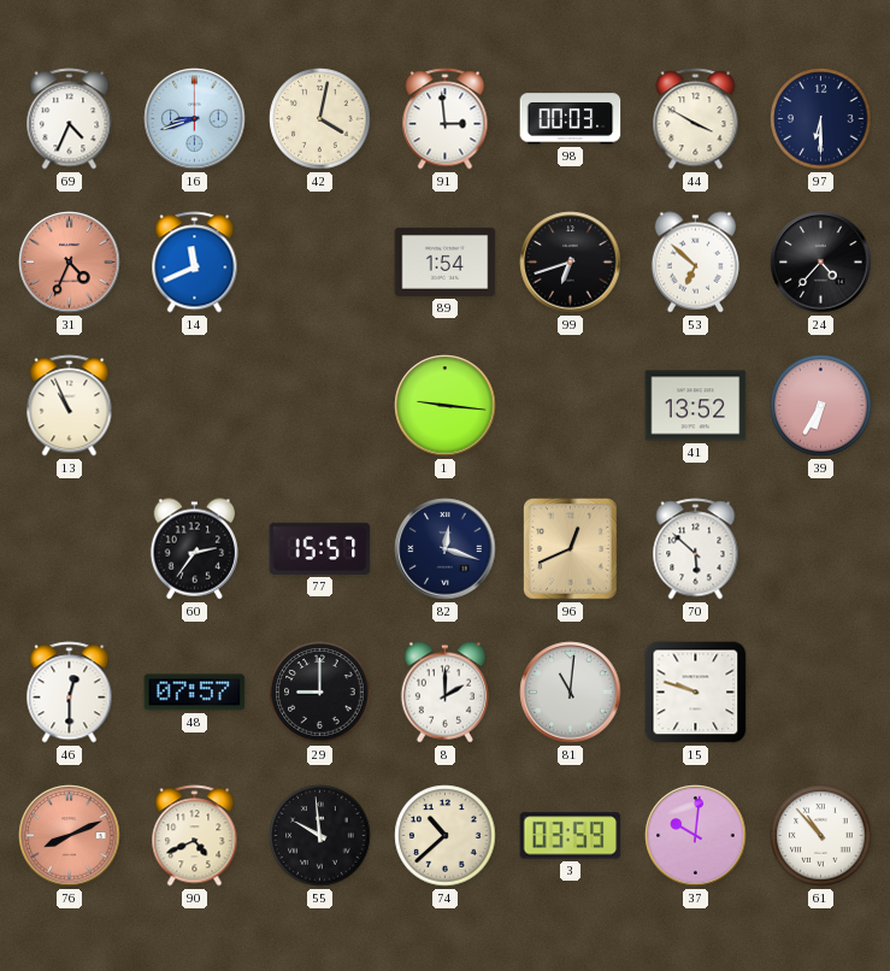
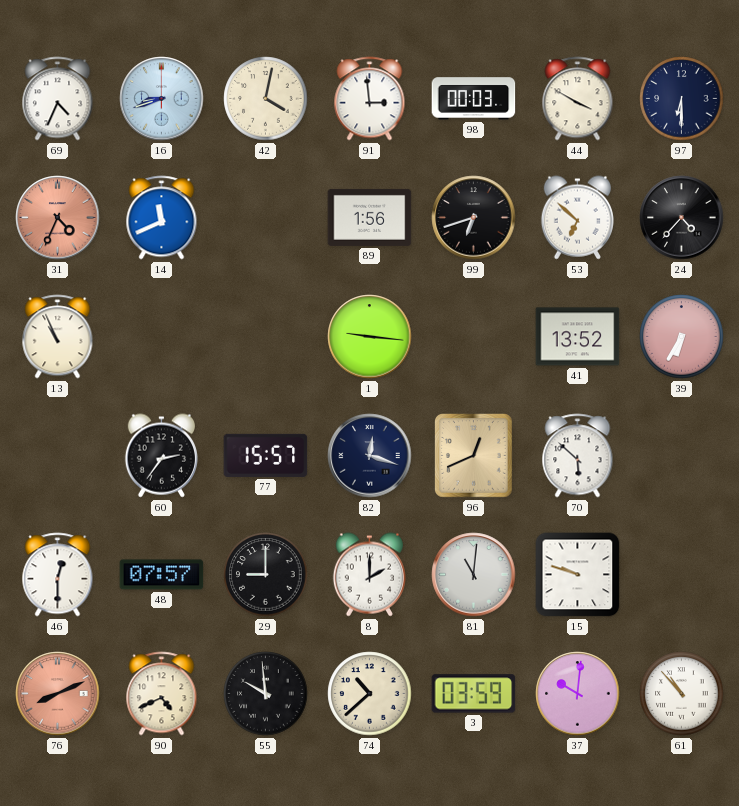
89: 1:54 -> 1:56
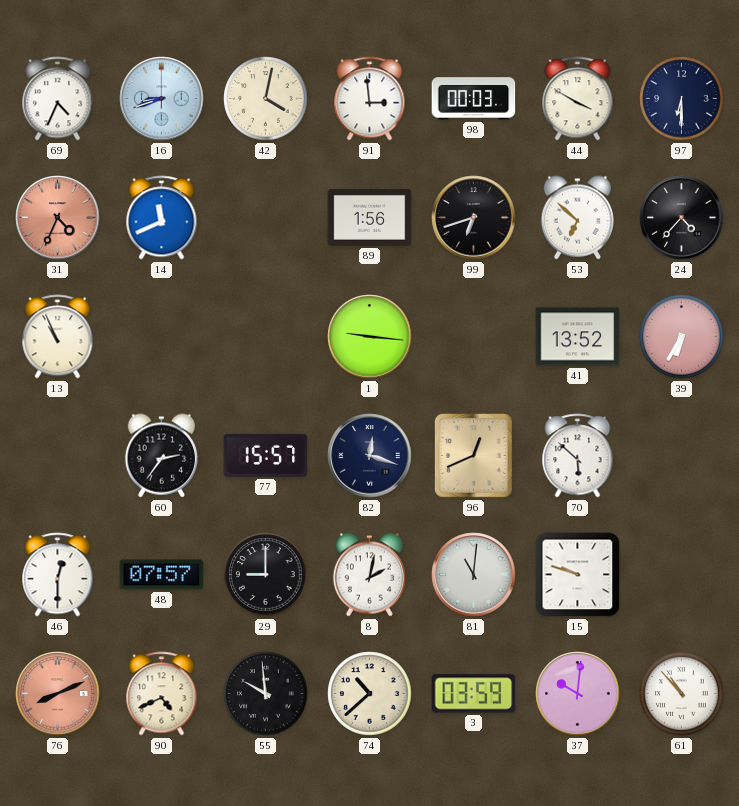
8: 2:00 -> 2:02
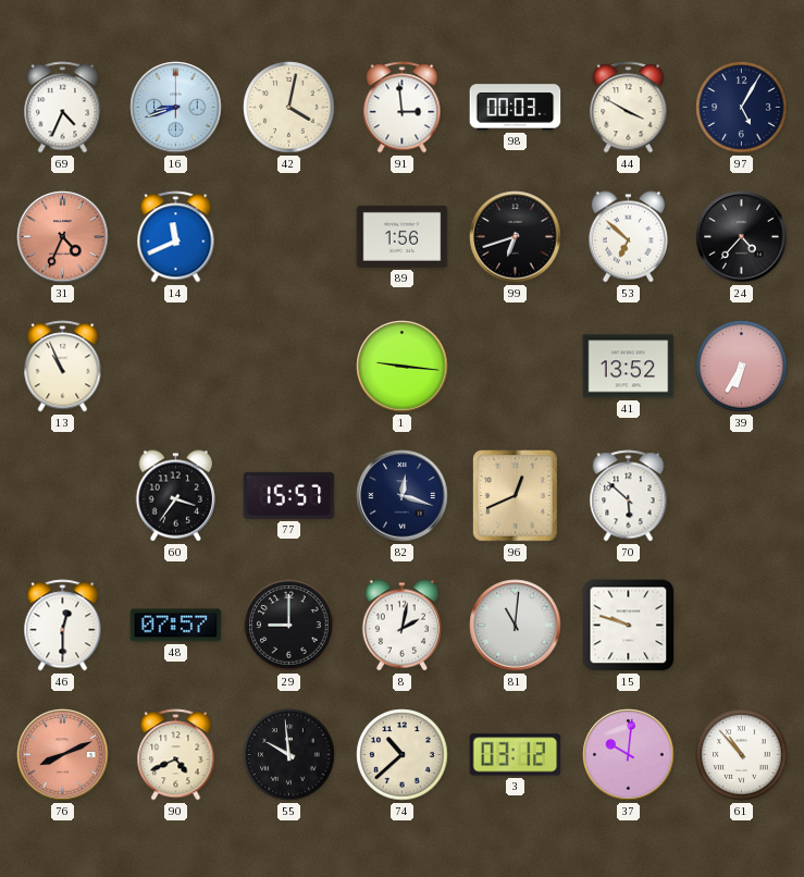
97: 6:30 -> 5:05
60: 2:36 -> 3:36
3: 03:59 -> 03:12
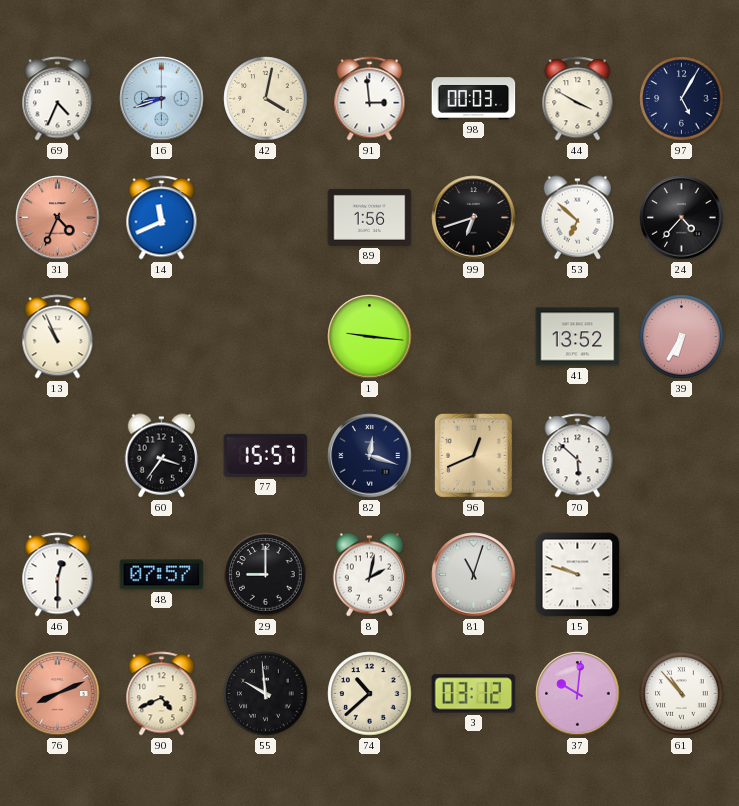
81: 11:01 -> 11:03
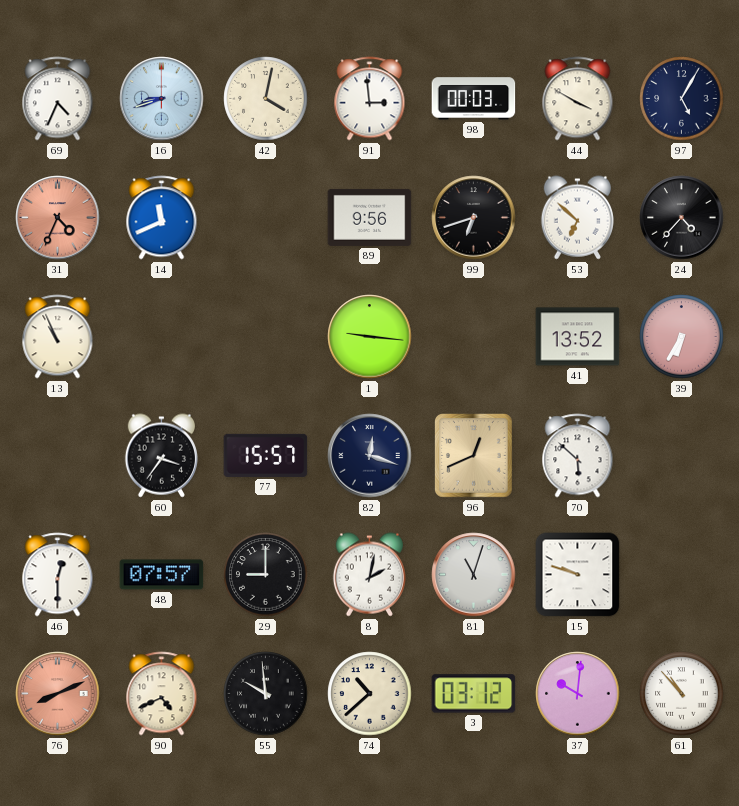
89: 1:56 -> 9:56
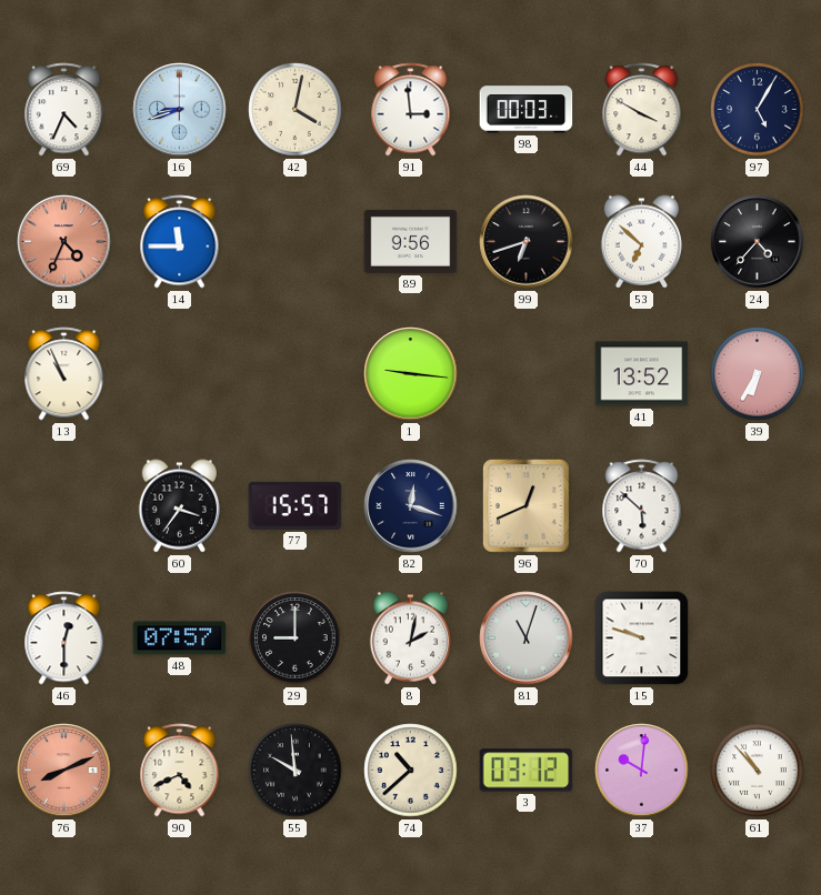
14: 11:41 -> 11:45
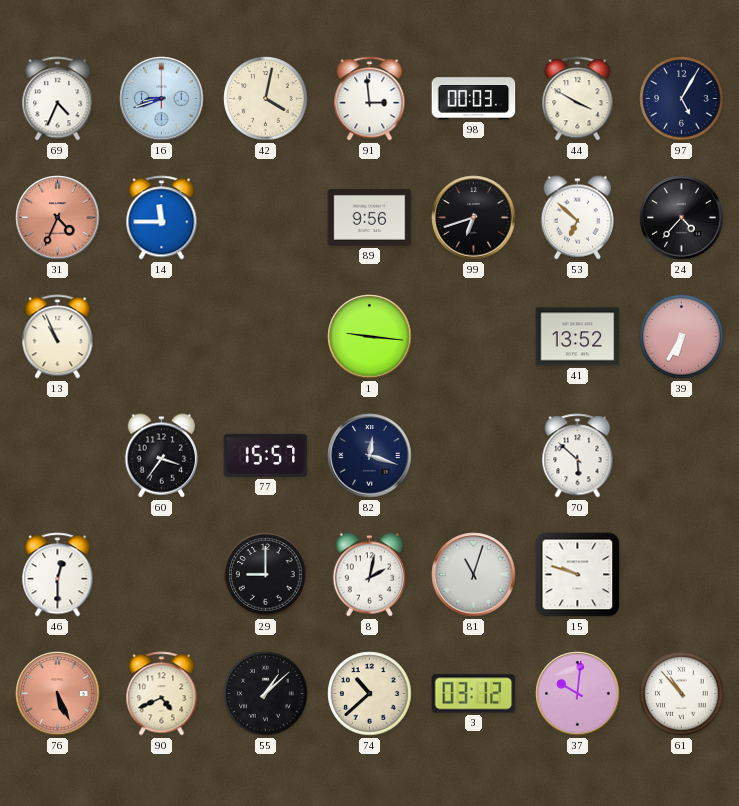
96: 12:41 -> none
48: 07:57 -> none
76: 8:11 -> 5:26
55: 9:59 -> 1:08
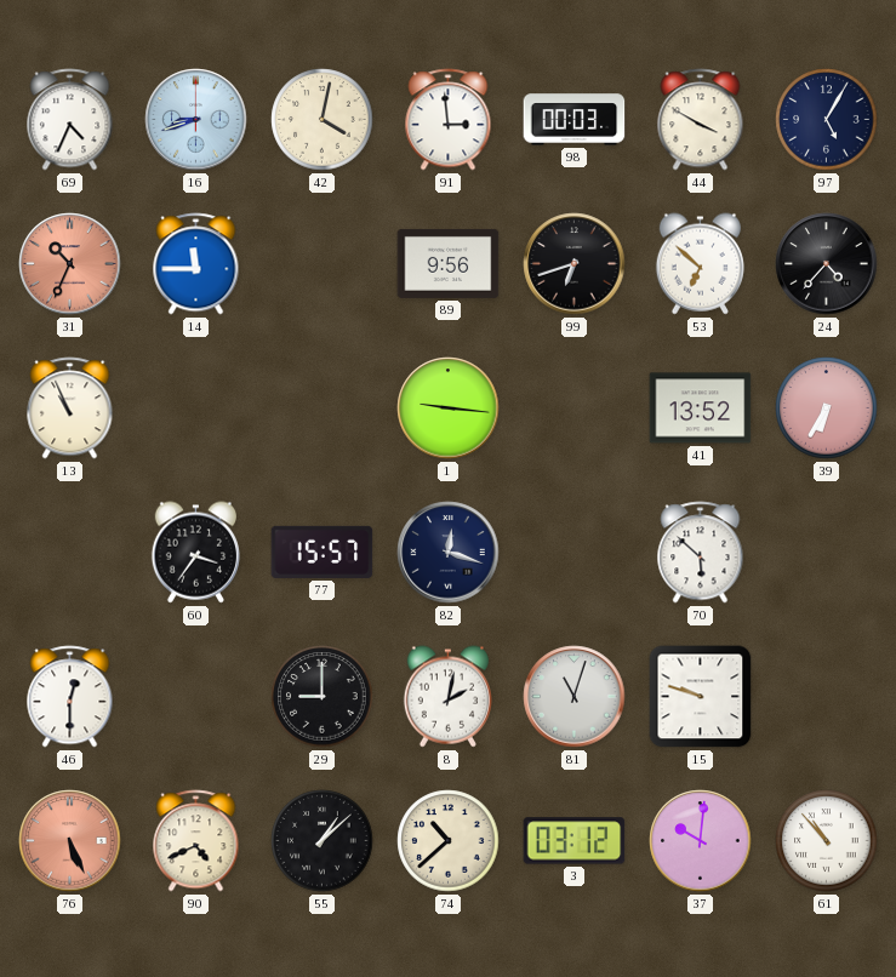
31: 4:34 -> 10:34
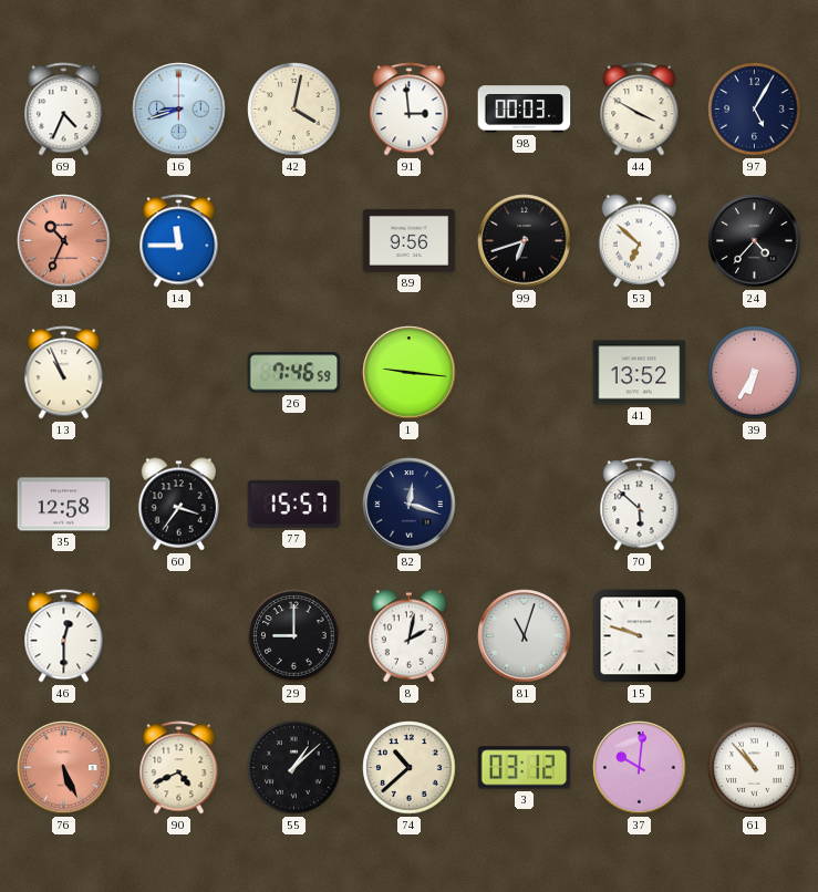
26: none -> 7:46
35: none -> 12:58
